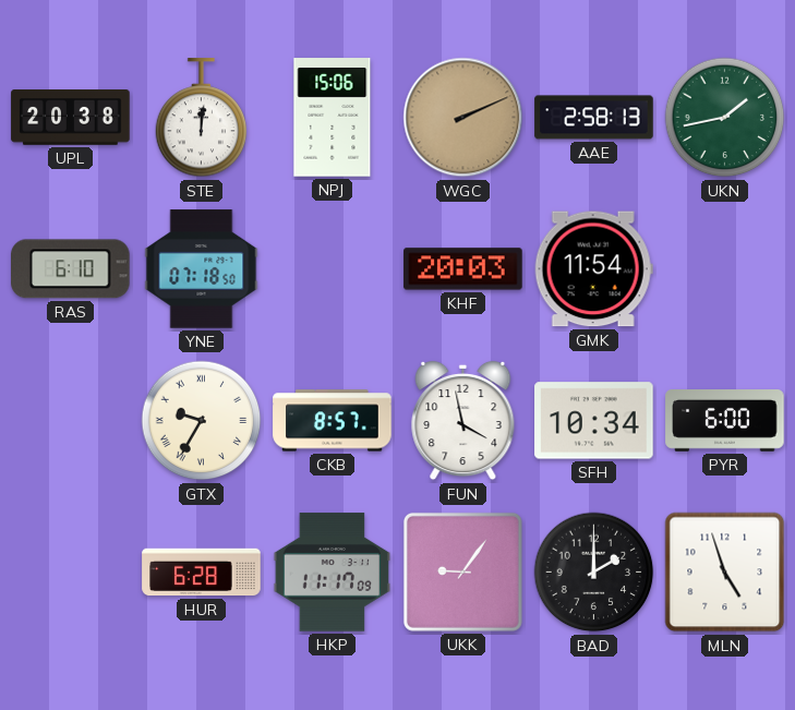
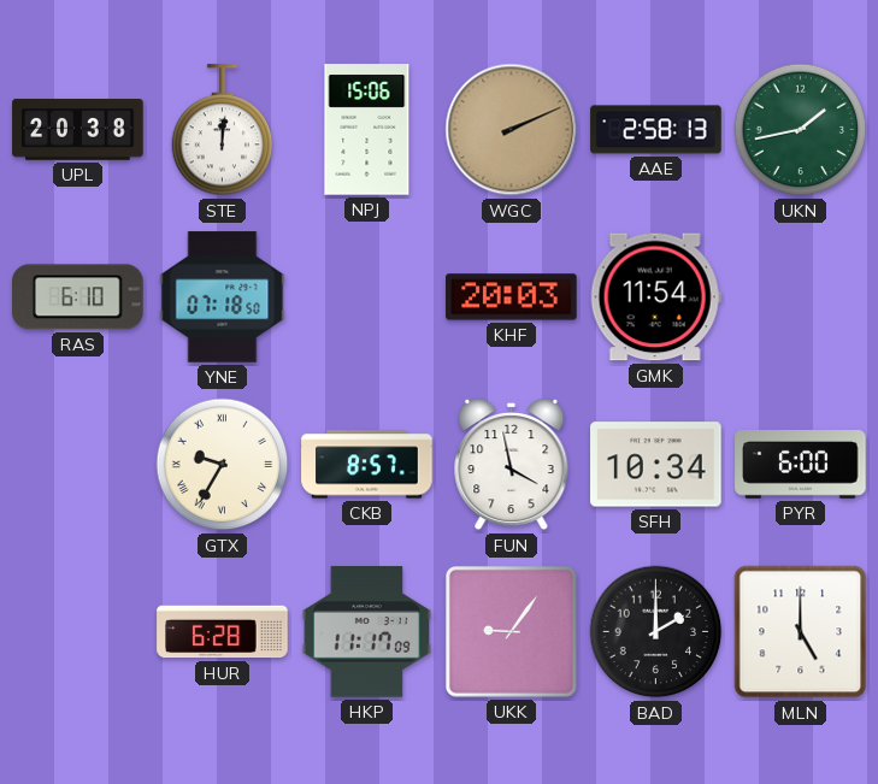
MLN: 4:57 -> 5:00
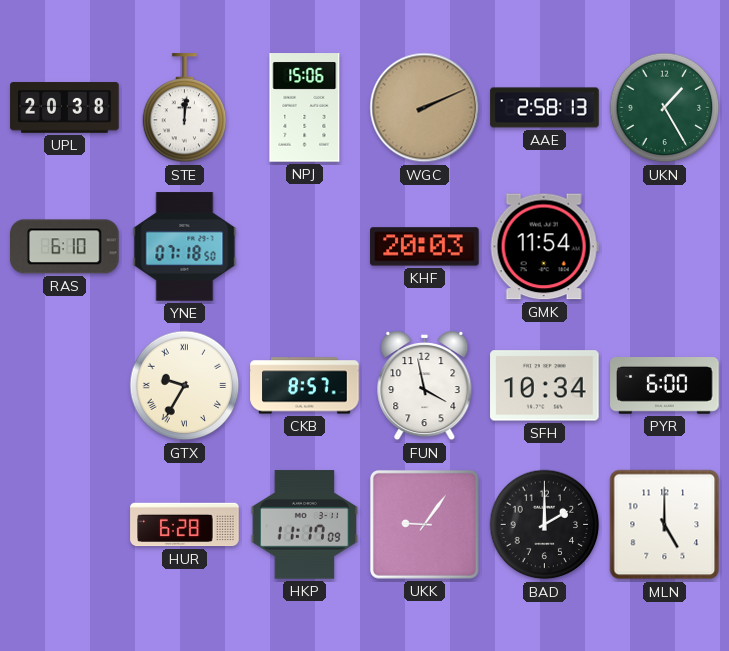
UKN: 1:43 -> 1:25
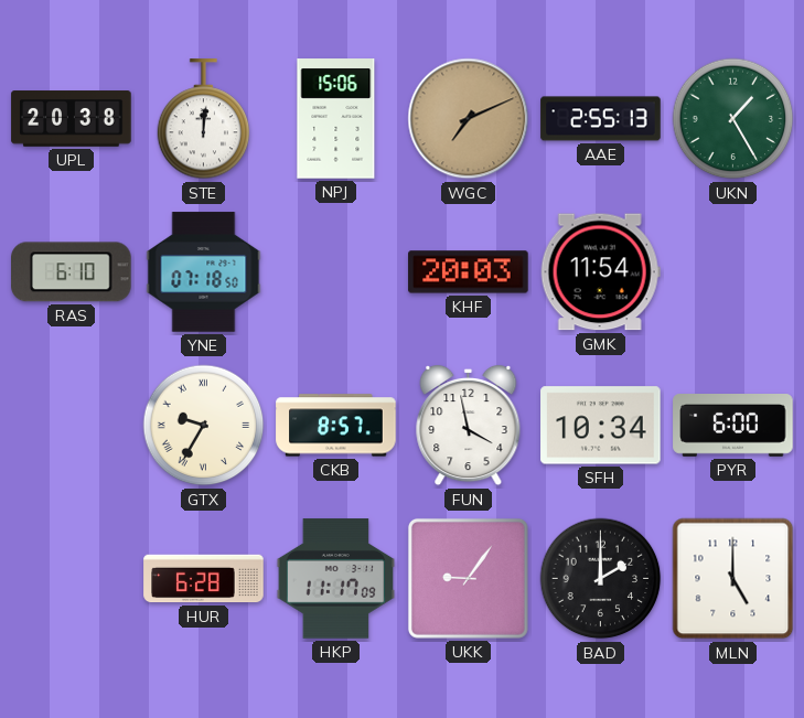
WGC: 2:11 -> 7:11
AAE: 2:58 -> 2:55
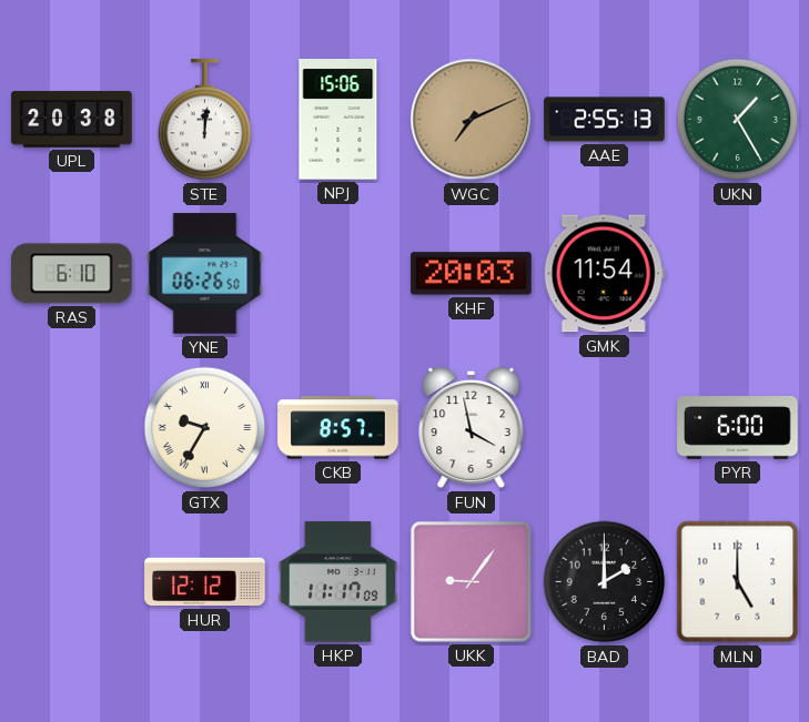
YNE: 07:18 -> 06:26
SFH: 10:34 -> none
HUR: 6:28 -> 12:12
